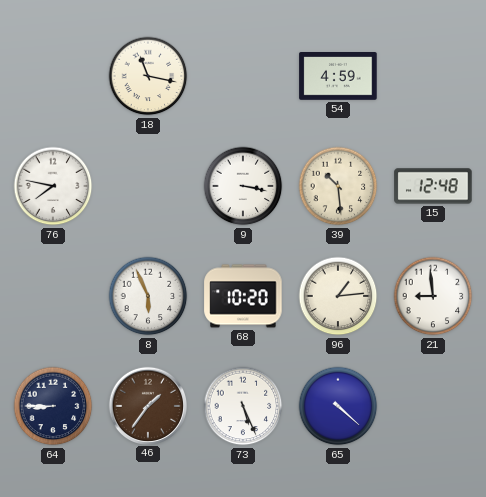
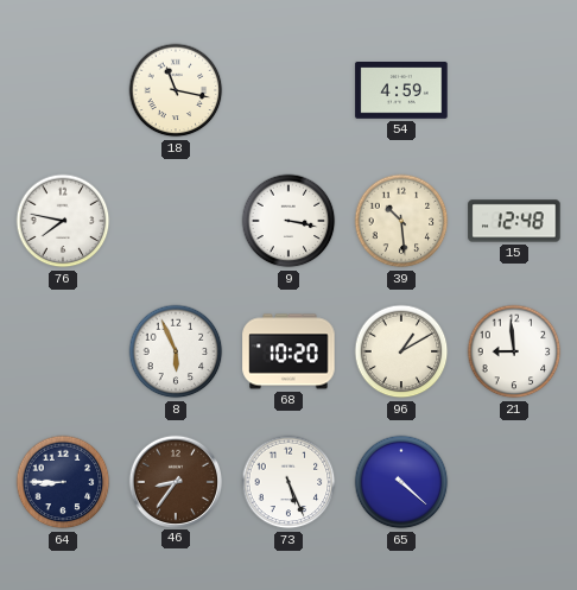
96: 1:14 -> 1:10
46: 1:36 -> 8:36
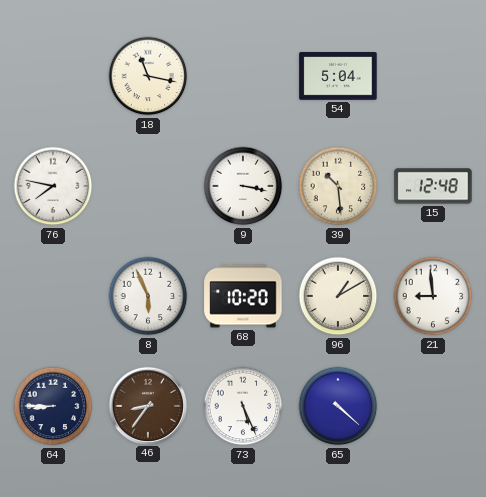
54: 4:59 -> 5:04
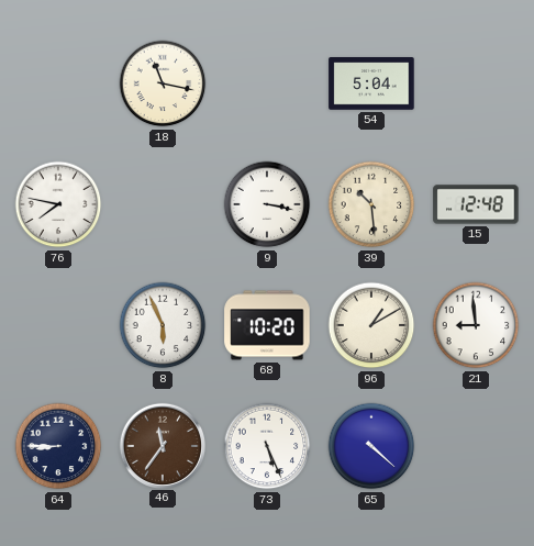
46: 8:36 -> 11:36
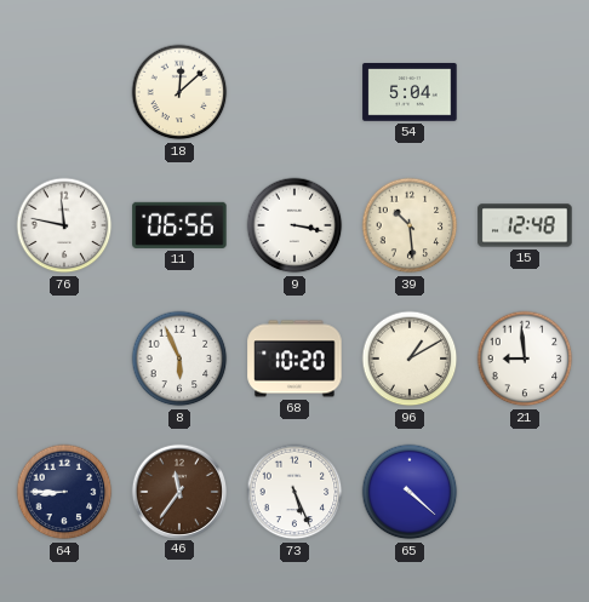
18: 11:17 -> 12:08
76: 7:47 -> 11:47
11: none -> 06:56
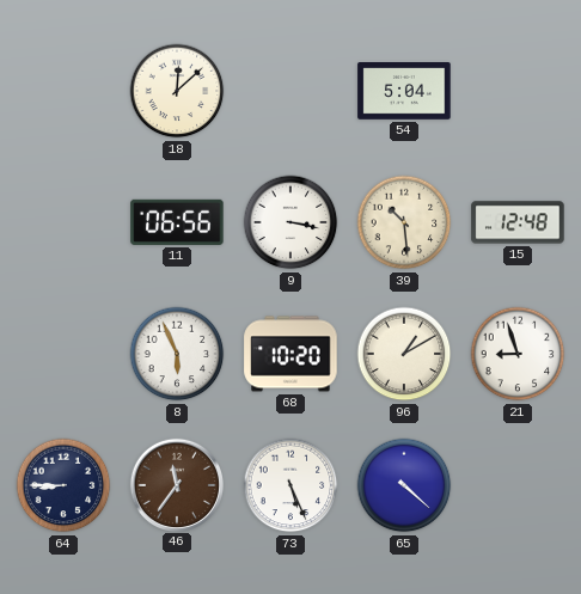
76: 11:47 -> none
21: 8:59 -> 8:57
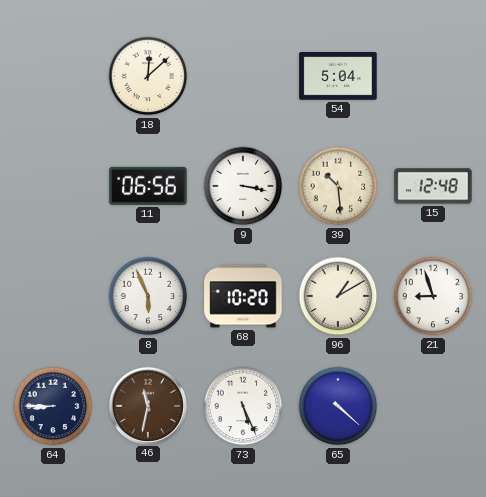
46: 11:36 -> 11:32
